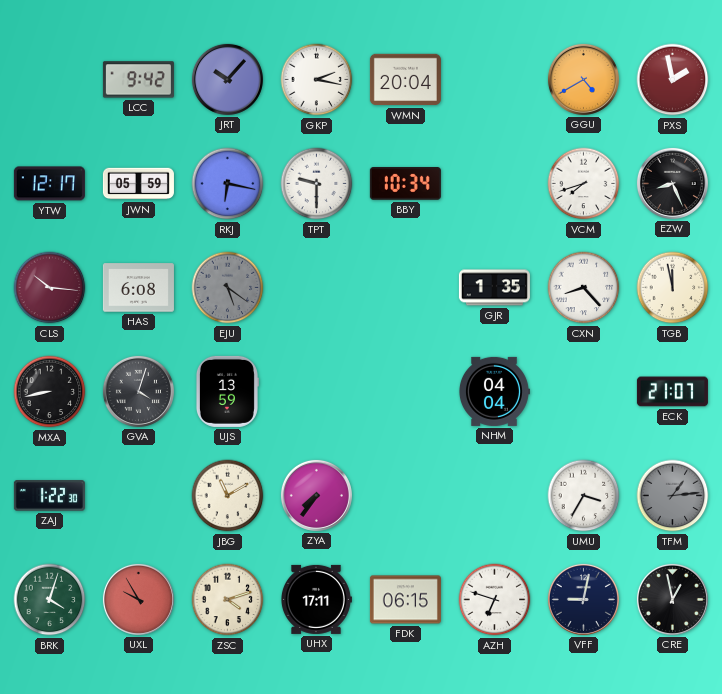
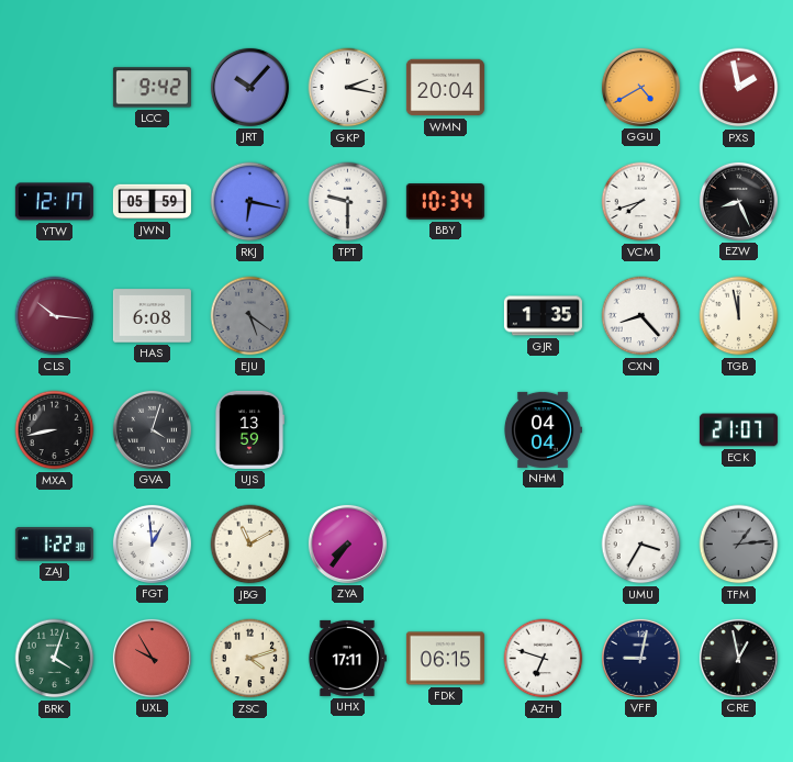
FGT: none -> 12:59
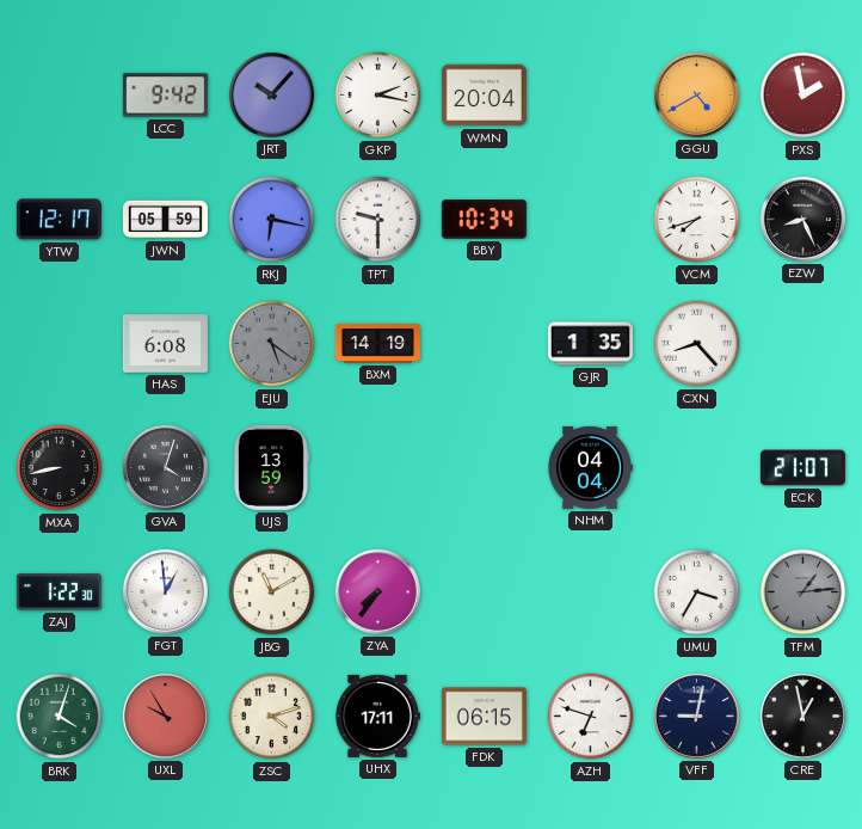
CLS: 10:16 -> none
BXM: none -> 14:19
TGB: 11:58 -> none
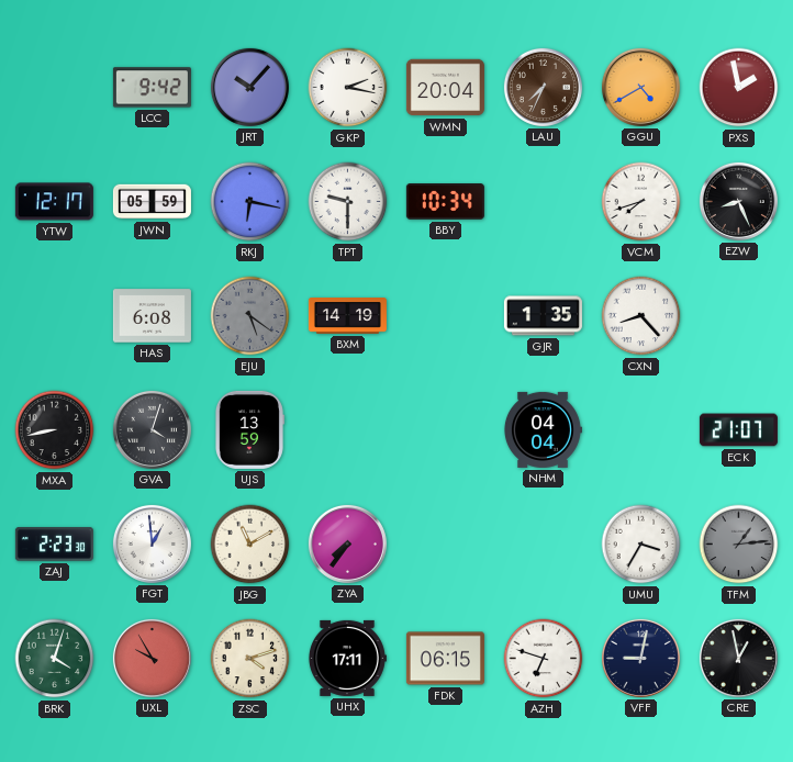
LAU: none -> 7:34
ZAJ: 1:22 -> 2:23
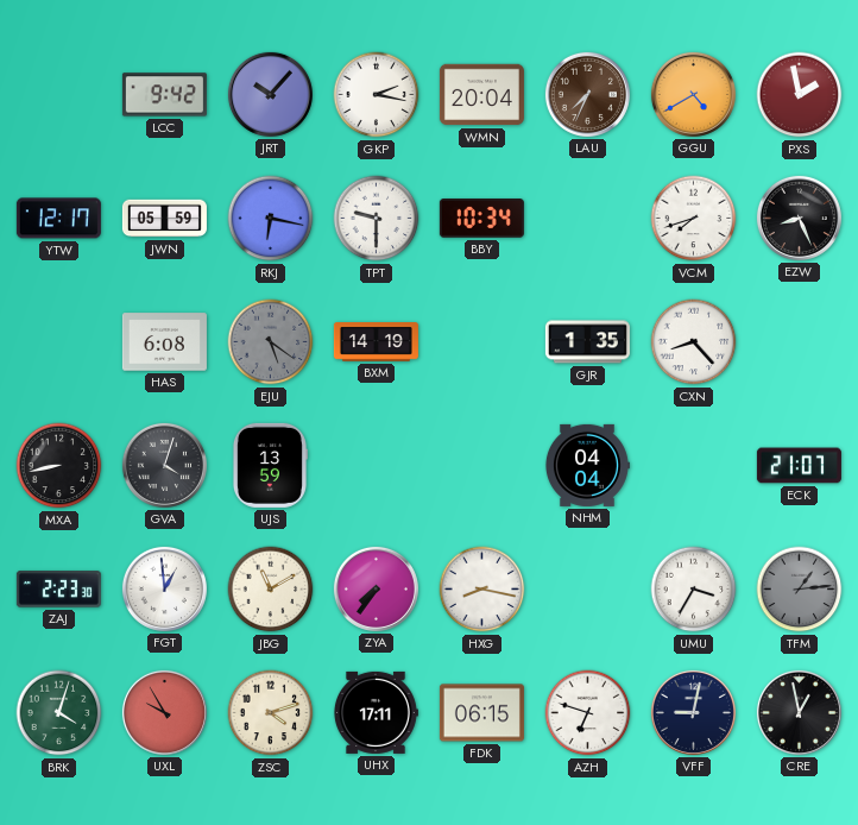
HXG: none -> 8:17
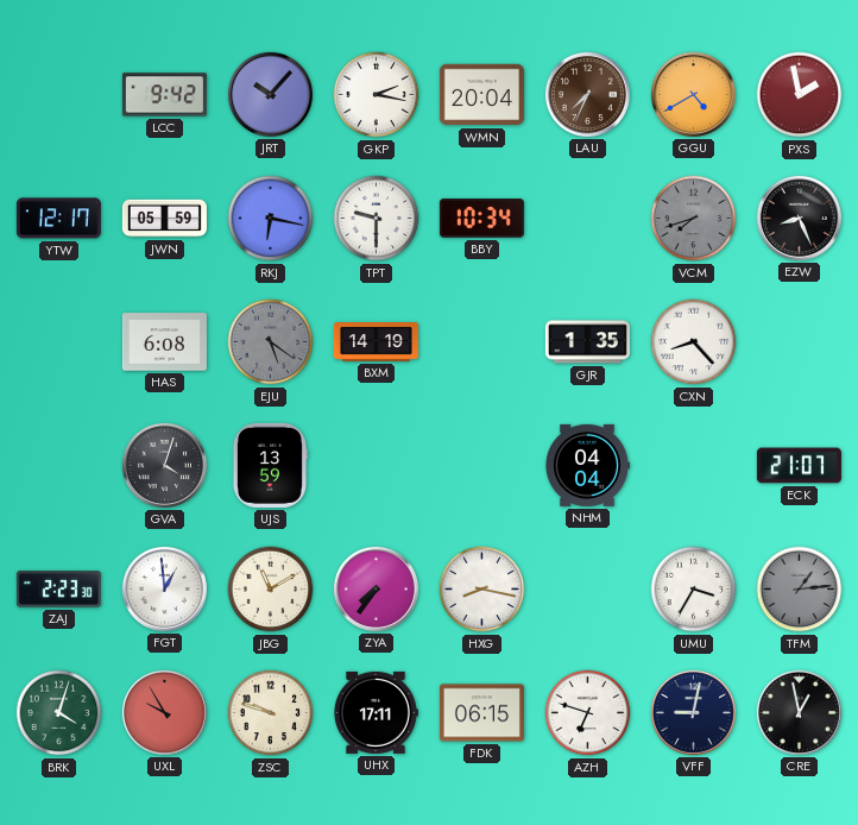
VCM dial: white -> grey
MXA: 8:43 -> none
ZSC: 4:12 -> 9:48
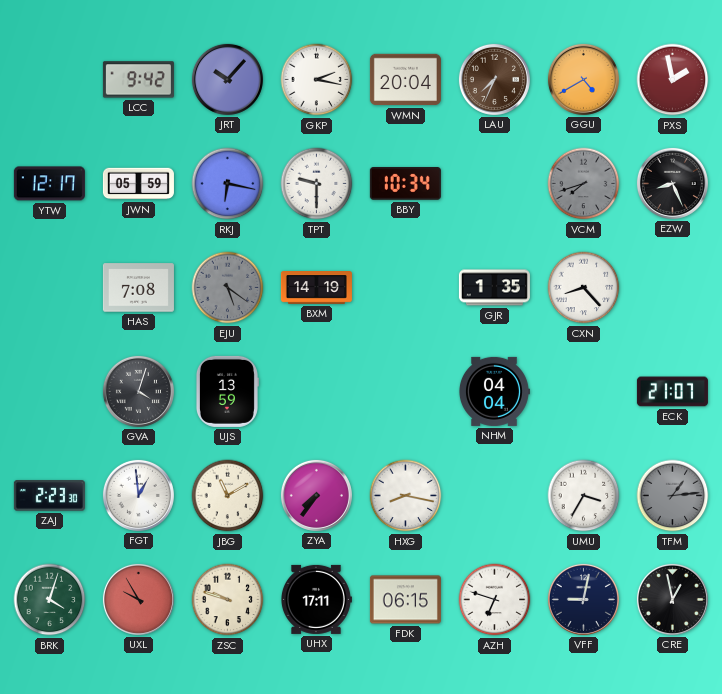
HAS: 6:08 -> 7:08
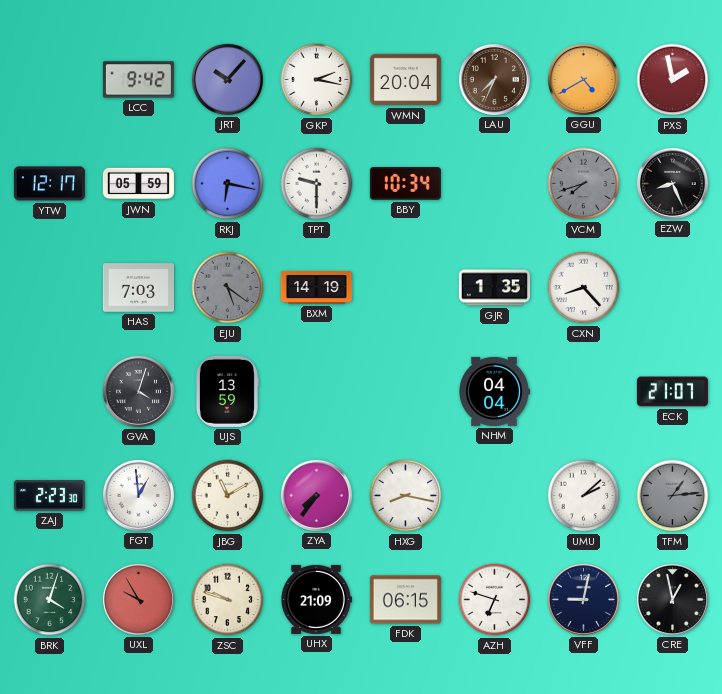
HAS: 7:08 -> 7:03
UMU: 3:35 -> 2:08
UHX: 17:11 -> 21:09
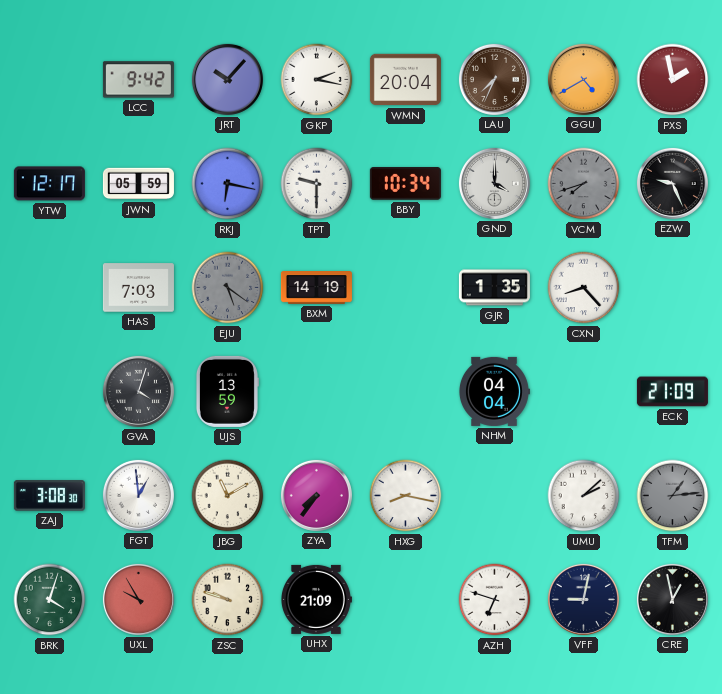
GND: none -> 4:00
EZW: 8:26 -> 9:26
ECK: 21:07 -> 21:09
ZAJ: 2:23 -> 3:08
FDK: 06:15 -> none
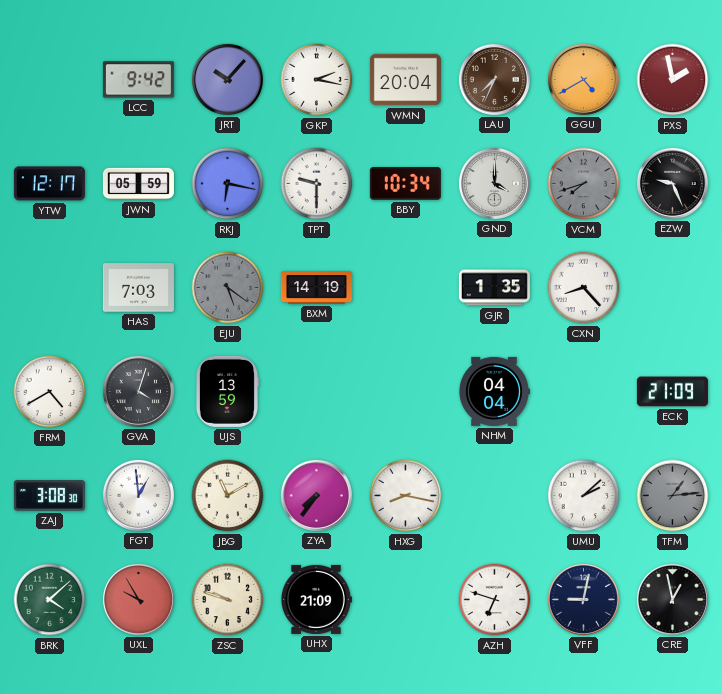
FRM: none -> 4:40
BRK: 4:03 -> 4:08
